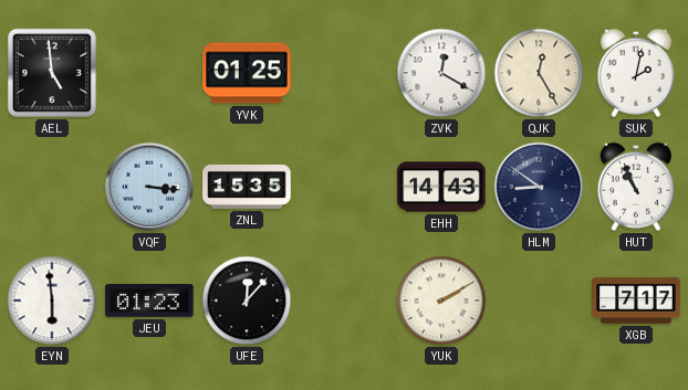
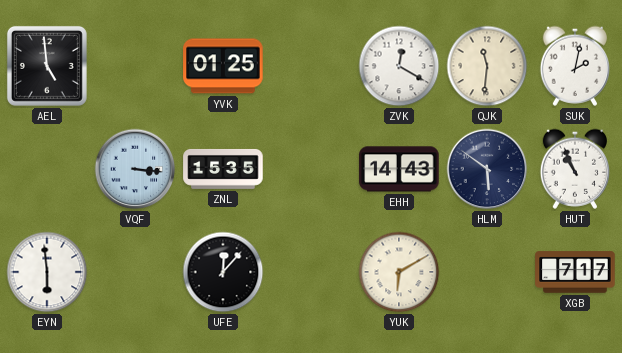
QJK: 12:25 -> 11:31
HLM: 8:51 -> 5:51
JEU: 01:23 -> none
YUK: 2:10 -> 6:10
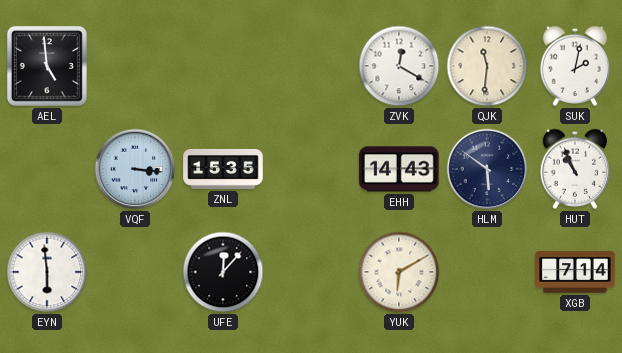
YVK: 01:25 -> none
XGB: 7:17 -> 7:14
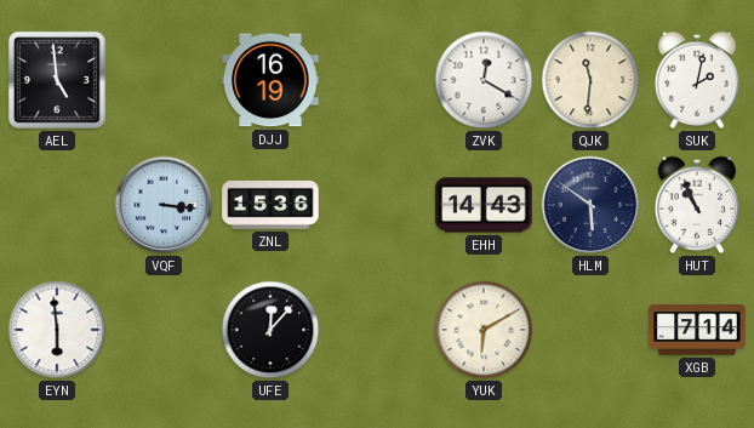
DJJ: none -> 16:19
ZNL: 15:35 -> 15:36
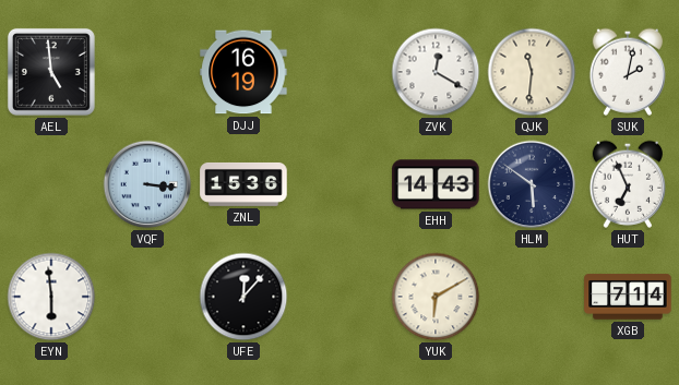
HUT: 10:56 -> 6:56
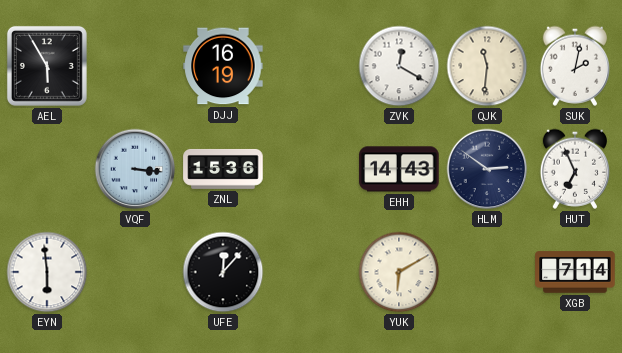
AEL: 4:59 -> 5:55
HLM: 5:51 -> 2:51
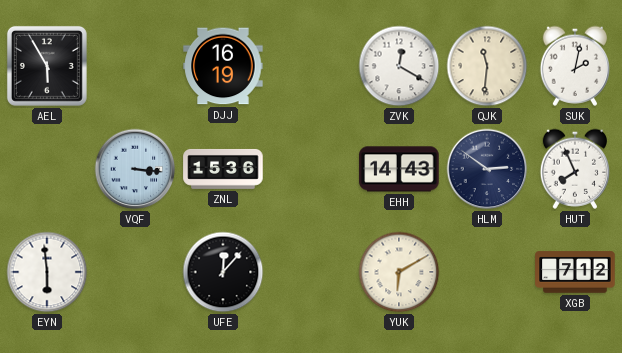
HUT: 6:56 -> 7:56
XGB: 7:14 -> 7:12
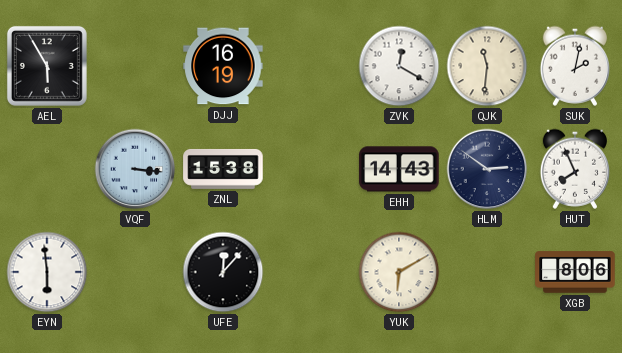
ZNL: 15:36 -> 15:38
XGB: 7:12 -> 8:06
